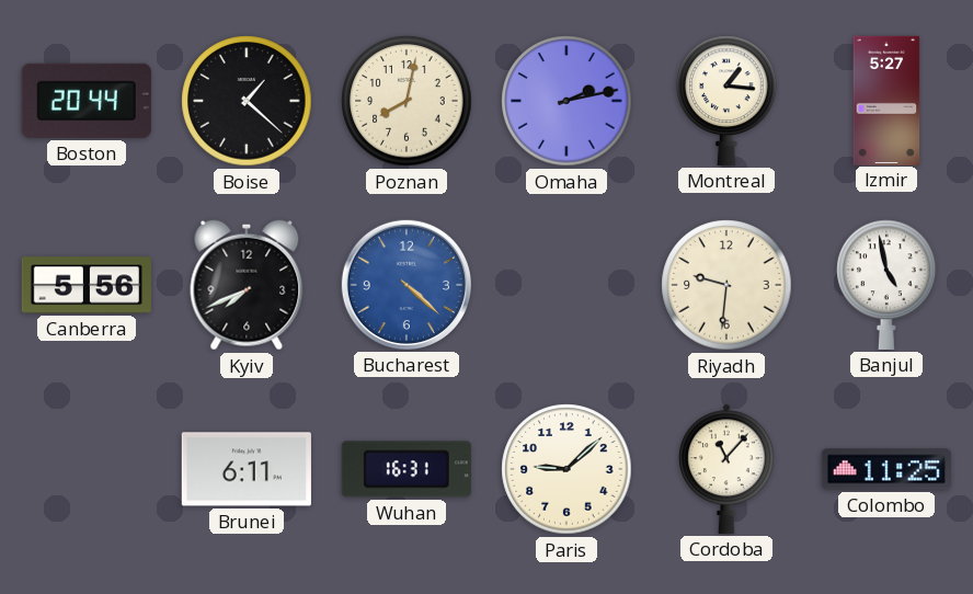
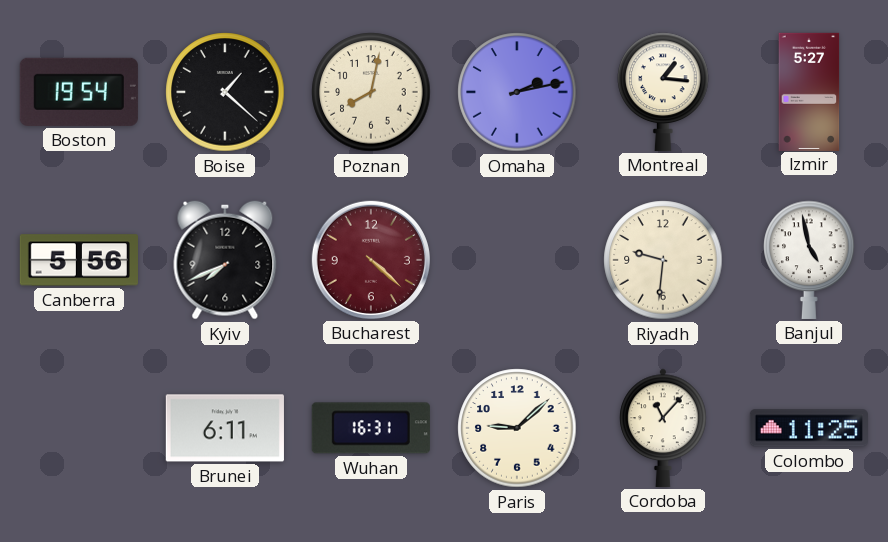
Boston: 20:44 -> 19:54
Bucharest dial: blue -> burgundy
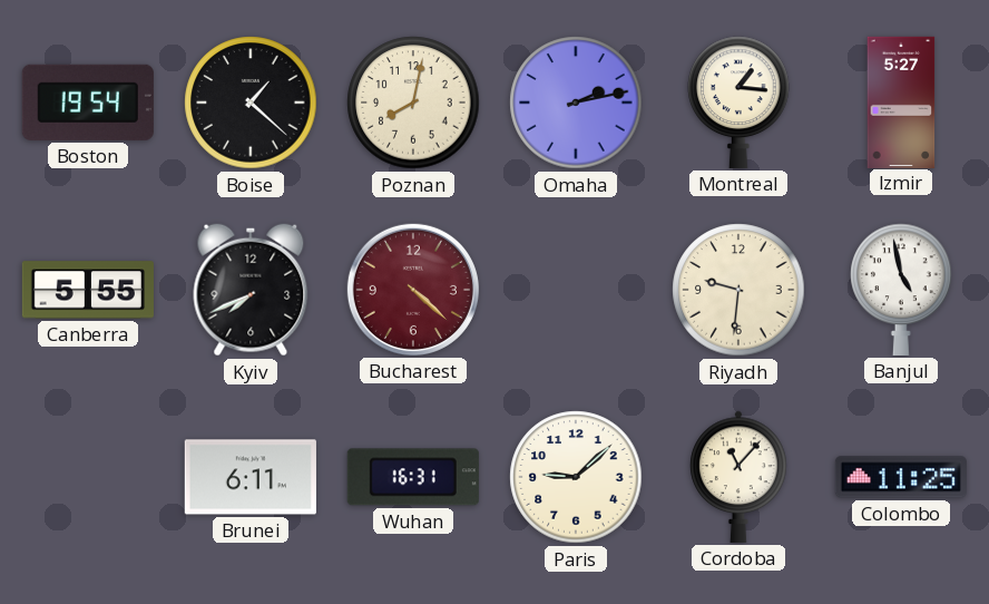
Canberra: 5:56 -> 5:55
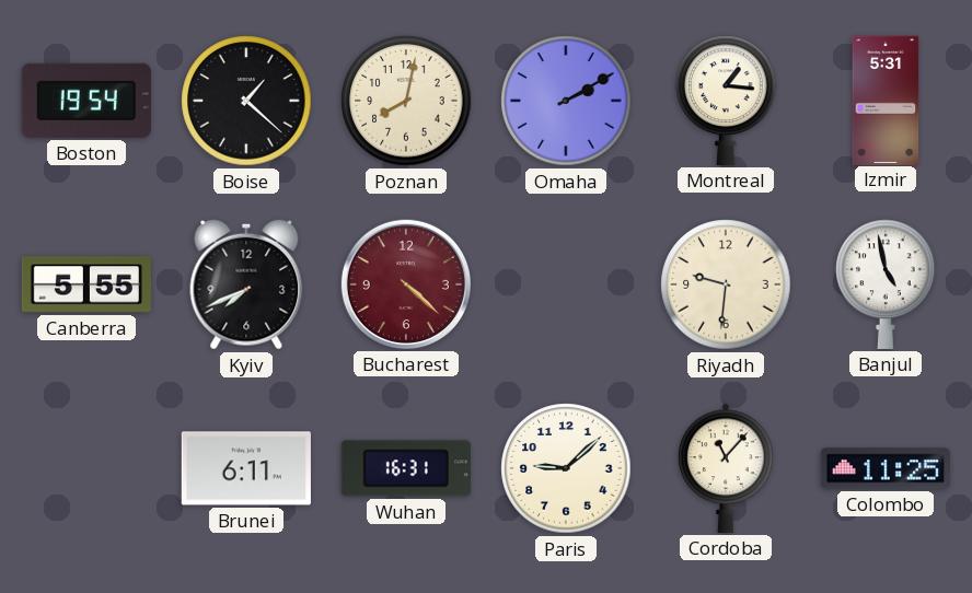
Omaha: 2:13 -> 2:10
Izmir: 5:27 -> 5:31
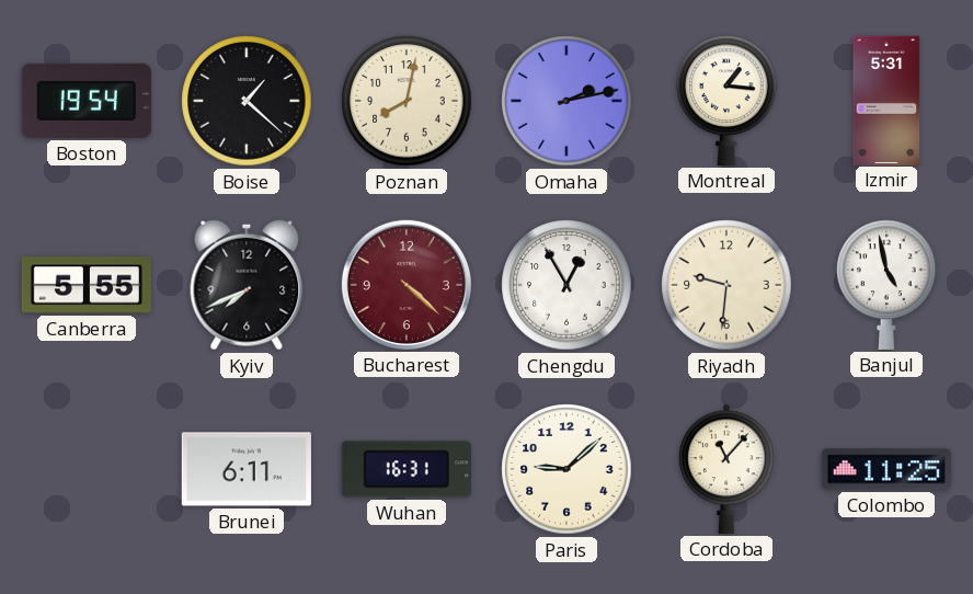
Omaha: 2:10 -> 2:13
Chengdu: none -> 12:55
